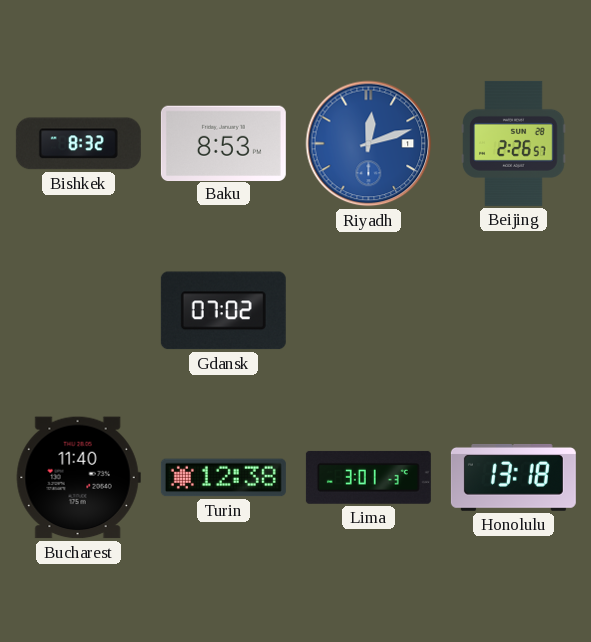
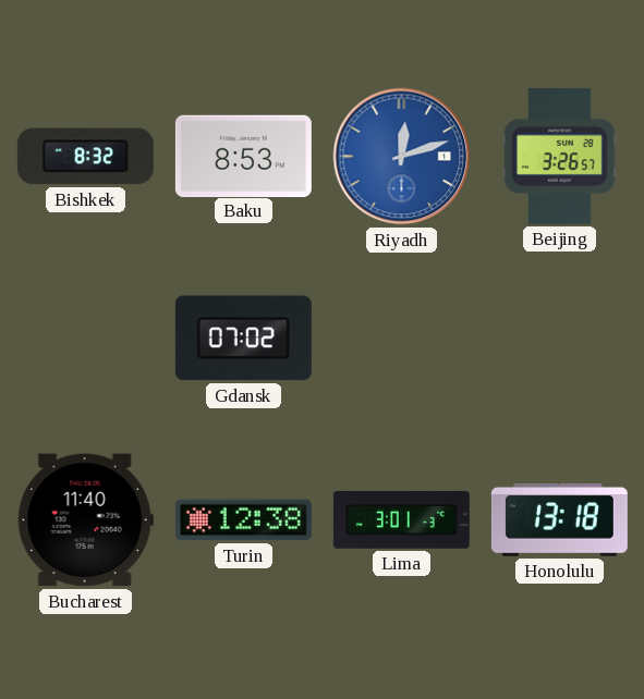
Beijing: 2:26 -> 3:26
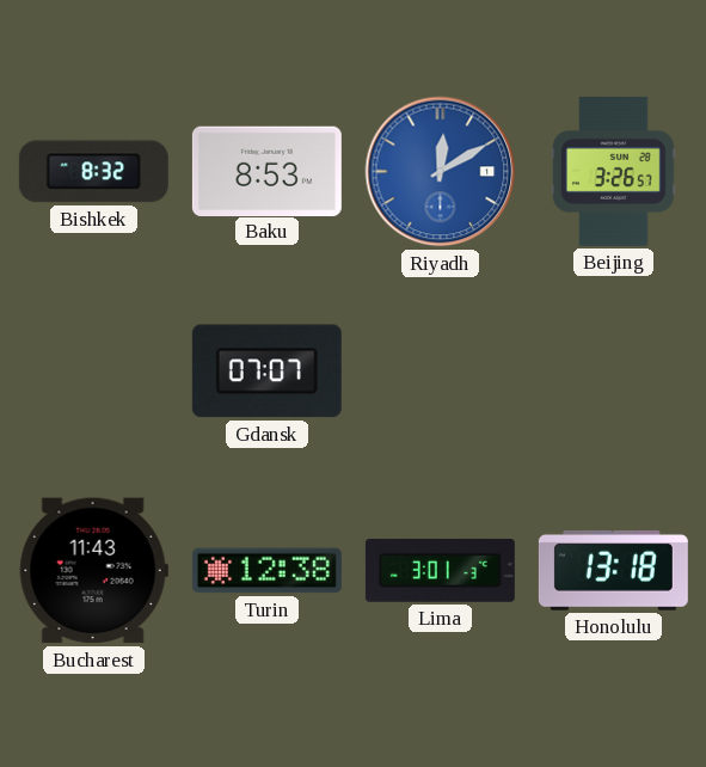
Riyadh: 12:12 -> 12:10
Gdansk: 07:02 -> 07:07
Bucharest: 11:40 -> 11:43
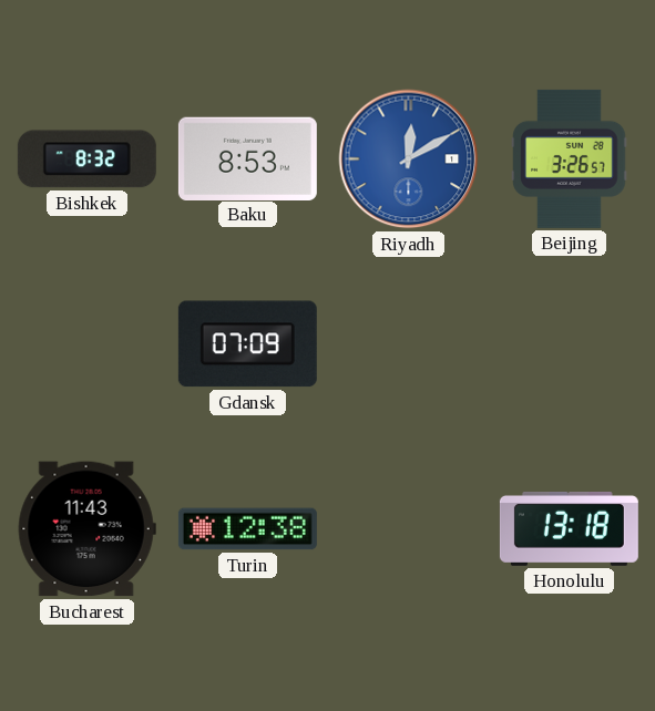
Gdansk: 07:07 -> 07:09
Lima: 3:01 -> none
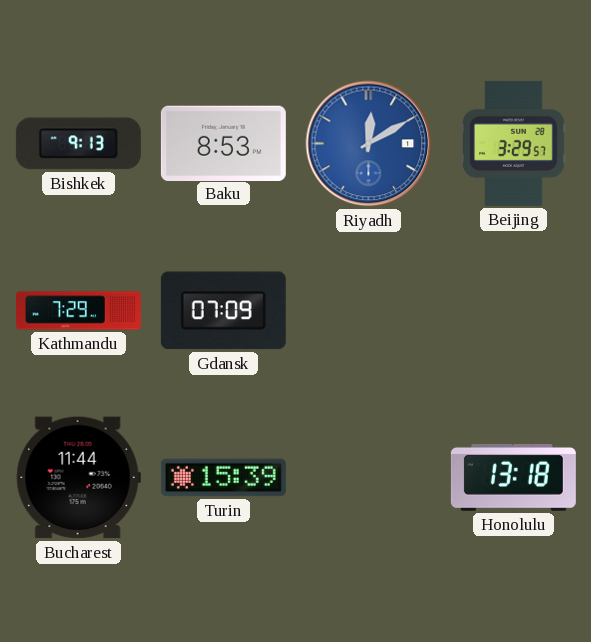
Bishkek: 8:32 -> 9:13
Beijing: 3:26 -> 3:29
Kathmandu: none -> 7:29
Bucharest: 11:43 -> 11:44
Turin: 12:38 -> 15:39
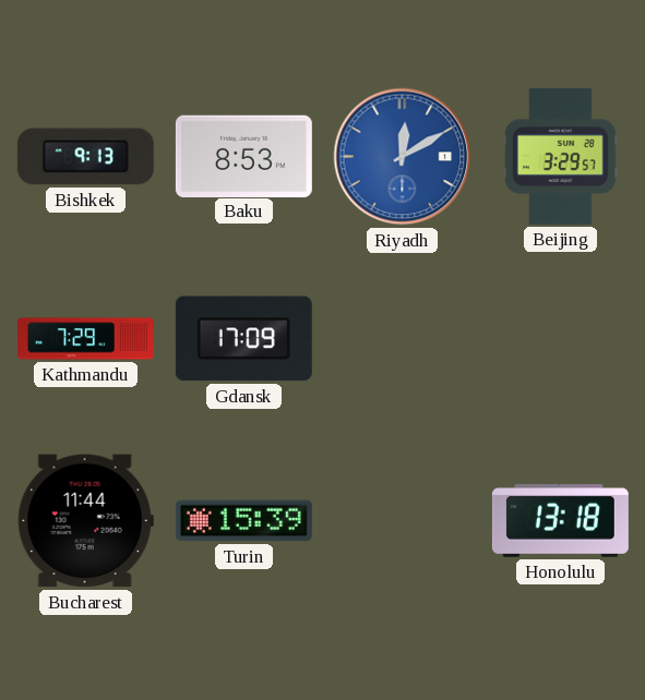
Gdansk: 07:09 -> 17:09
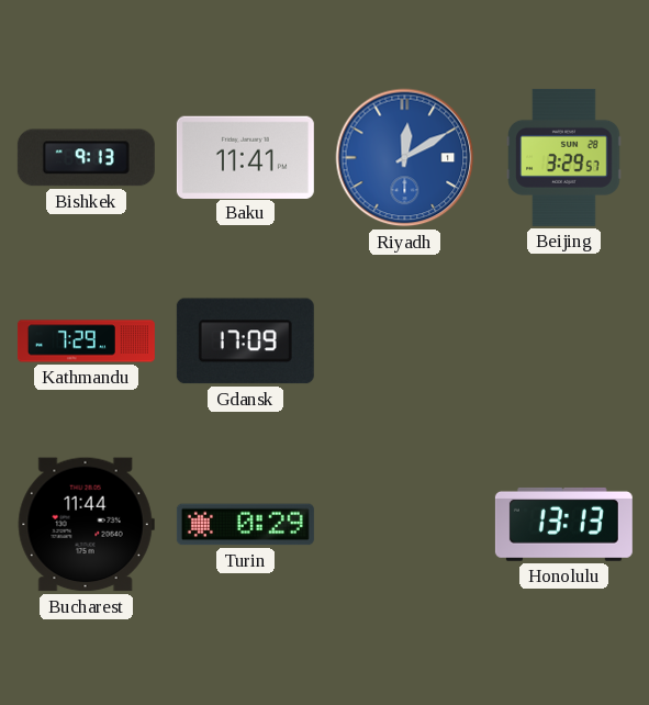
Baku: 8:53 -> 11:41
Turin: 15:39 -> 0:29
Honolulu: 13:18 -> 13:13
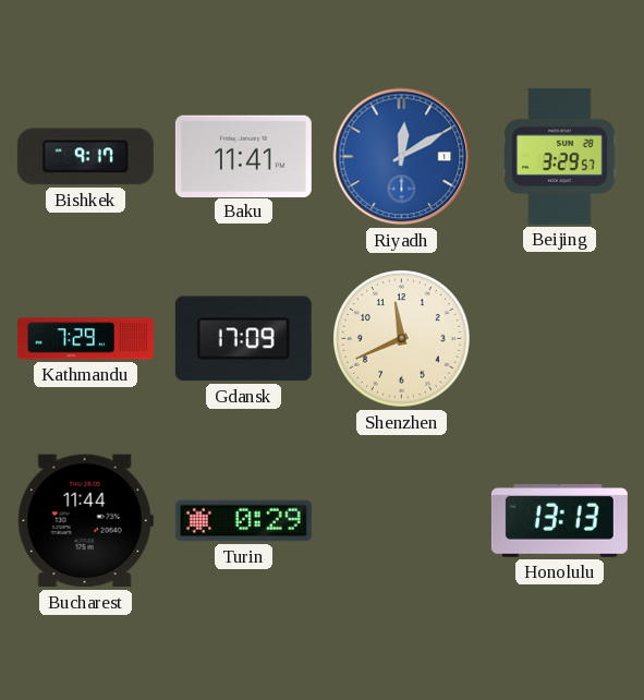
Bishkek: 9:13 -> 9:17
Shenzhen: none -> 11:41
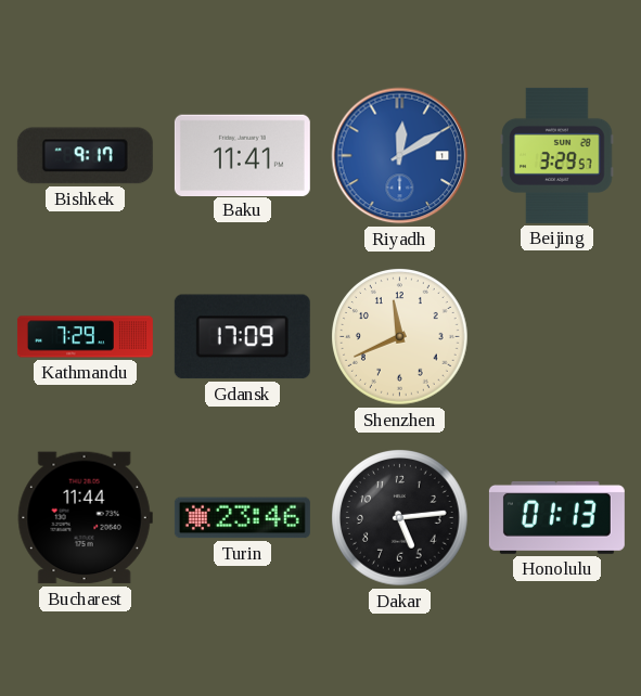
Turin: 0:29 -> 23:46
Dakar: none -> 5:14
Honolulu: 13:13 -> 01:13
